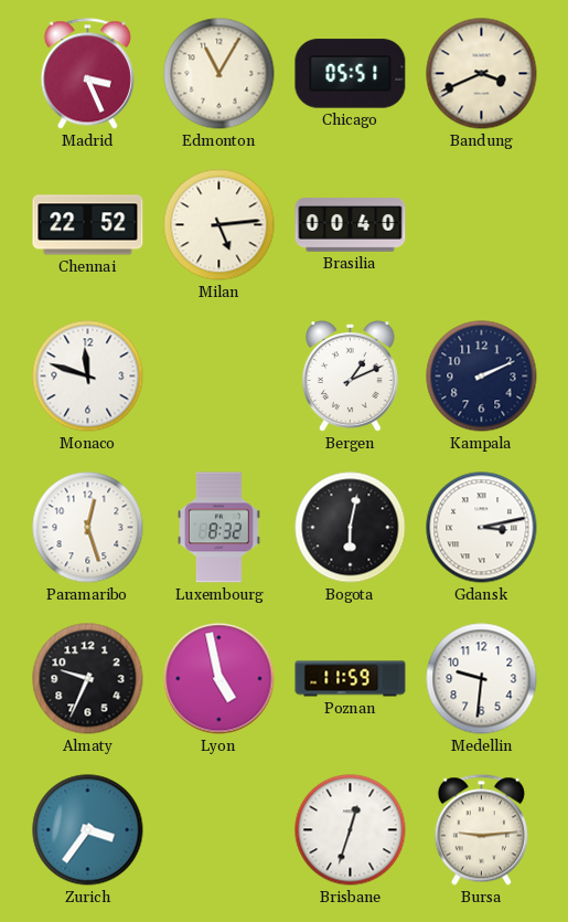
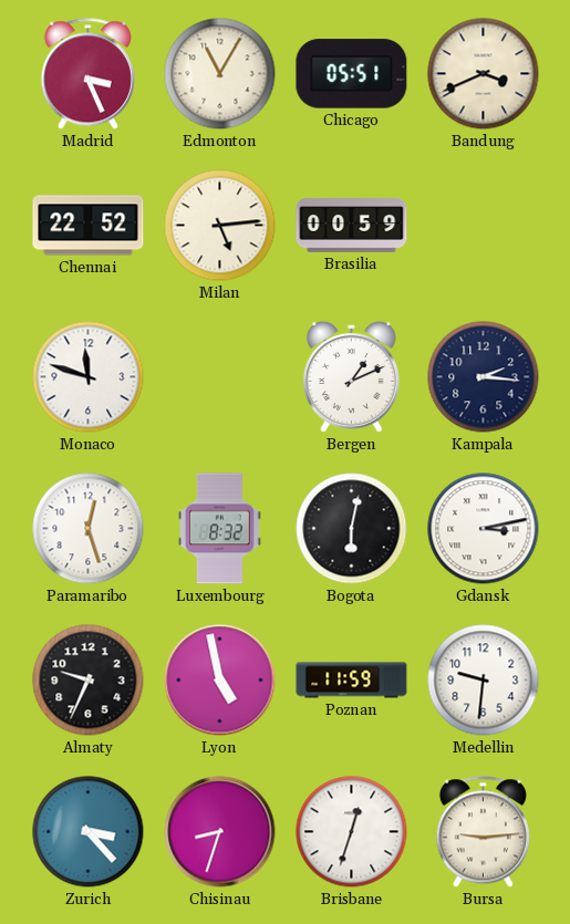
Brasilia: 00:40 -> 00:59
Kampala: 2:11 -> 2:16
Zurich: 3:36 -> 3:23
Chisinau: none -> 8:33
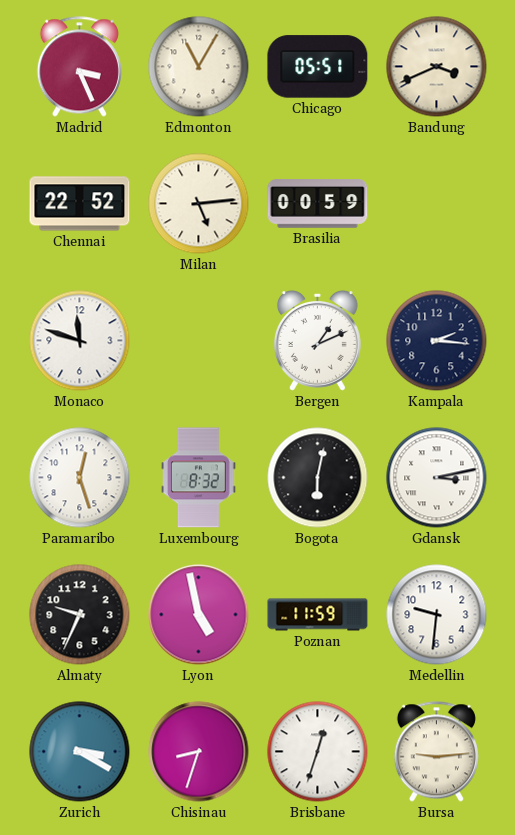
Zurich: 3:23 -> 3:20
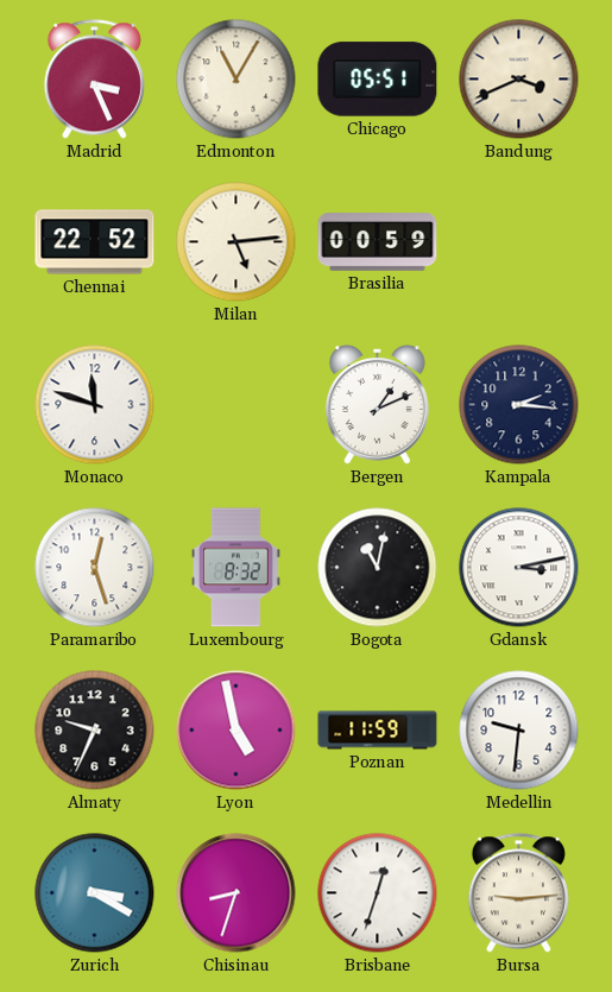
Bogota: 6:02 -> 11:02
